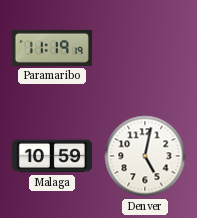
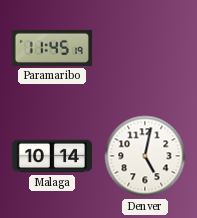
Paramaribo: 11:19 -> 11:45
Malaga: 10:59 -> 10:14
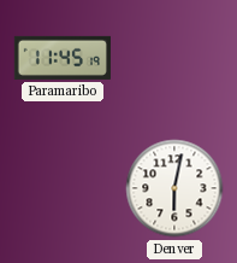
Malaga: 10:14 -> none
Denver: 5:02 -> 6:02
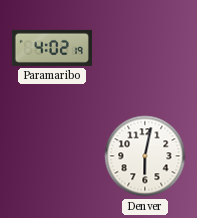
Paramaribo: 11:45 -> 4:02
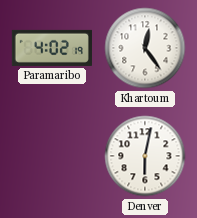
Khartoum: none -> 12:24
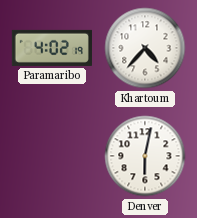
Khartoum: 12:24 -> 4:37
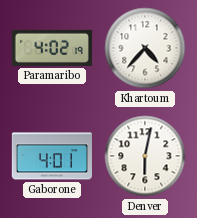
Gaborone: none -> 4:01
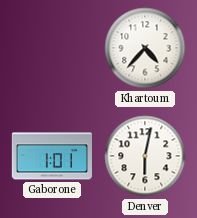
Paramaribo: 4:02 -> none
Gaborone: 4:01 -> 1:01
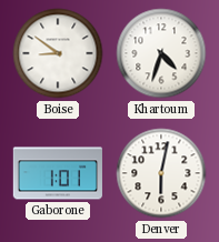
Boise: none -> 8:51
Khartoum: 4:37 -> 4:33
